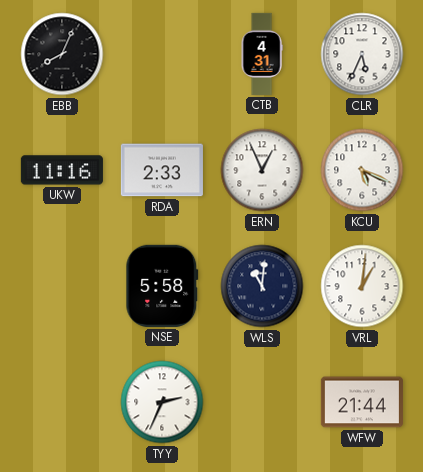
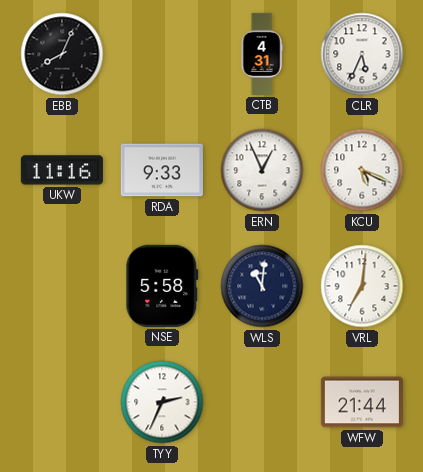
RDA: 2:33 -> 9:33
VRL: 1:01 -> 7:01
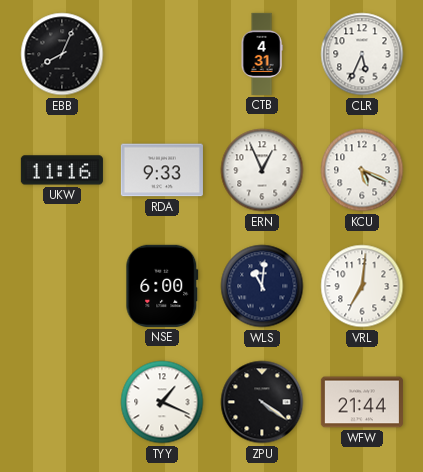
NSE: 5:58 -> 6:00
TYY: 2:34 -> 1:19
ZPU: none -> 4:21
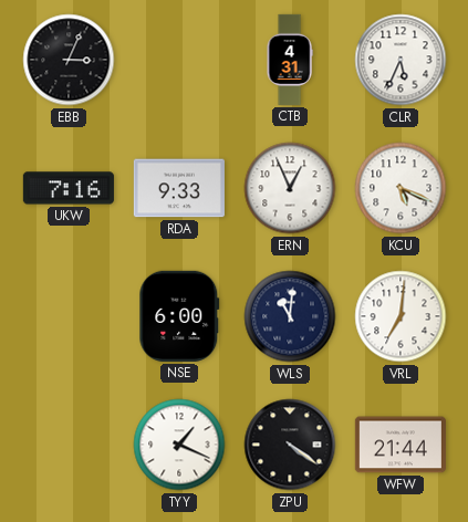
EBB: 8:04 -> 3:04
UKW: 11:16 -> 7:16
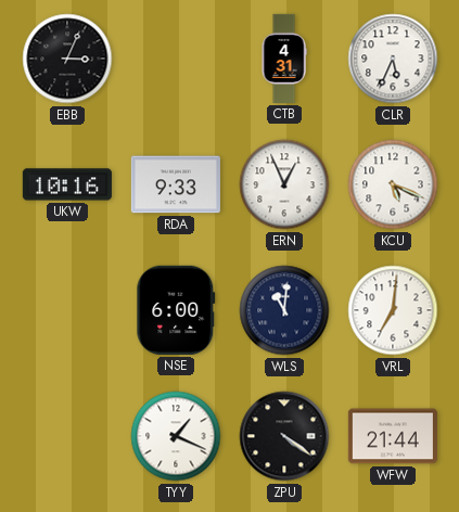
UKW: 7:16 -> 10:16
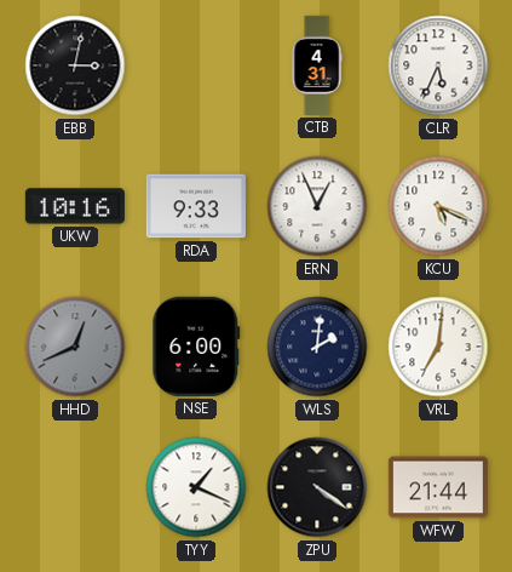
EBB: 3:04 -> 3:02
HHD: none -> 12:41
WLS: 11:01 -> 2:01
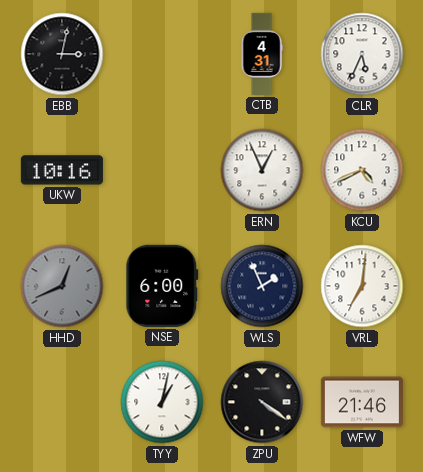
RDA: 9:33 -> none
KCU: 5:19 -> 4:41
WLS: 2:01 -> 1:56
TYY: 1:19 -> 1:02
WFW: 21:44 -> 21:46
